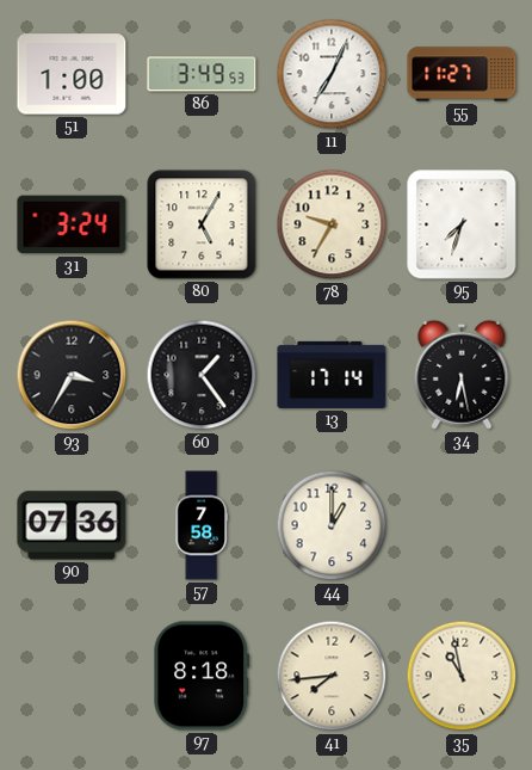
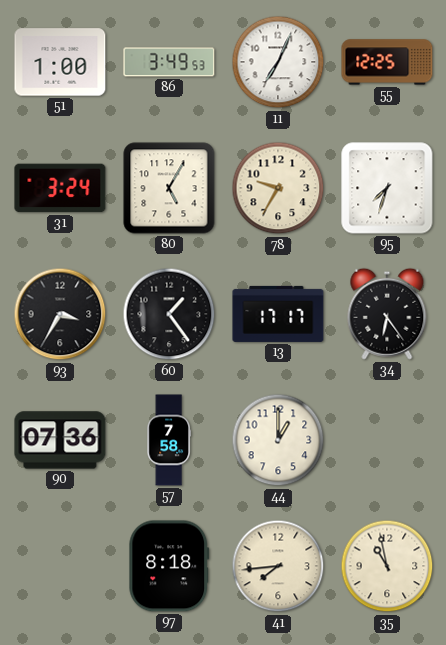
55: 11:27 -> 12:25
13: 17:14 -> 17:17
34: 6:28 -> 6:24
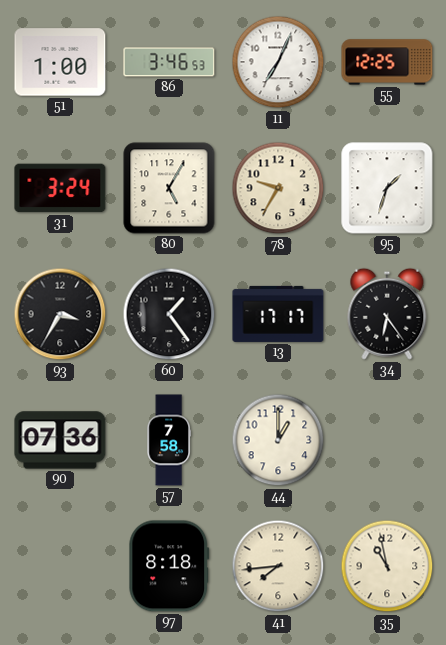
86: 3:49 -> 3:46
95: 7:33 -> 1:33
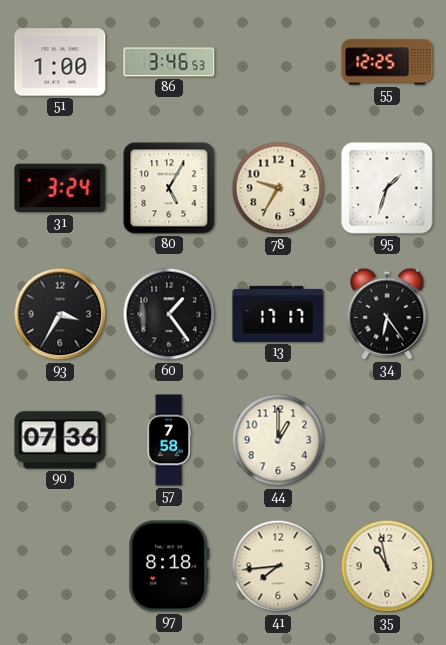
11: 7:04 -> none
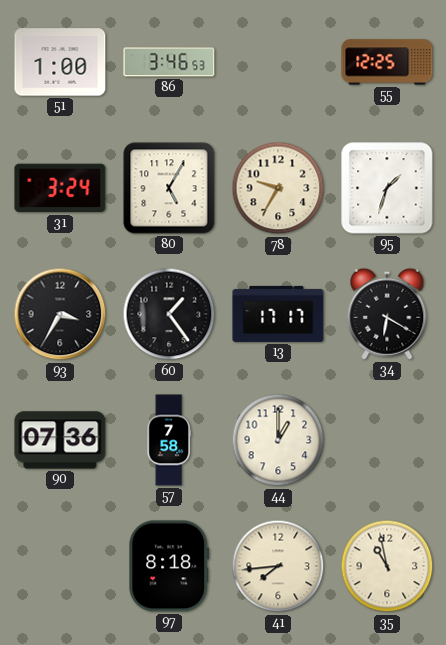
34: 6:24 -> 6:20
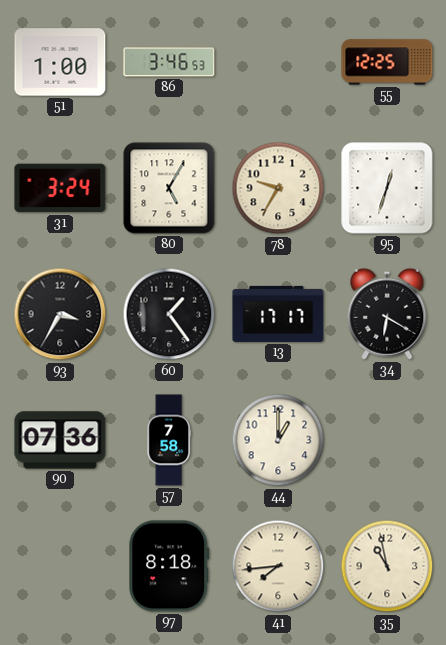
95: 1:33 -> 12:33
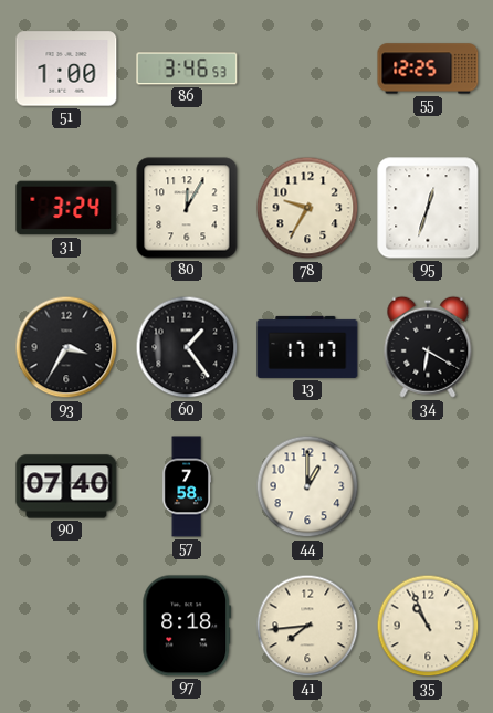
80: 5:05 -> 12:05
90: 07:36 -> 07:40
35: 10:58 -> 10:56
